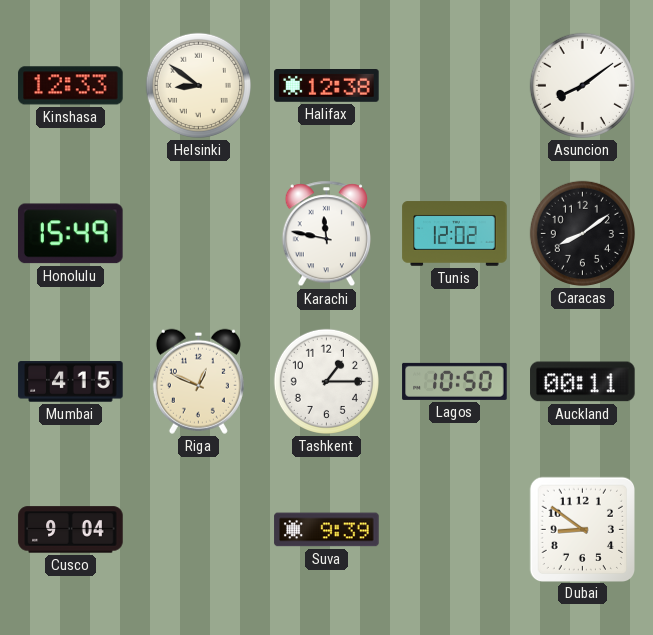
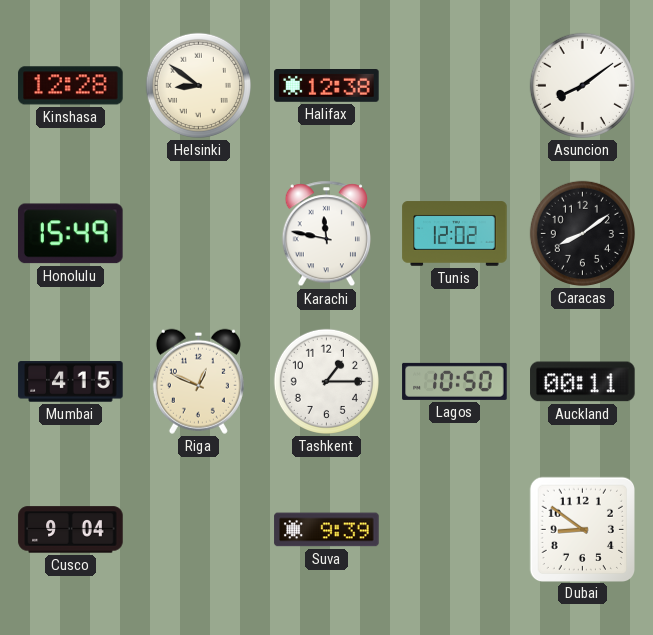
Kinshasa: 12:33 -> 12:28
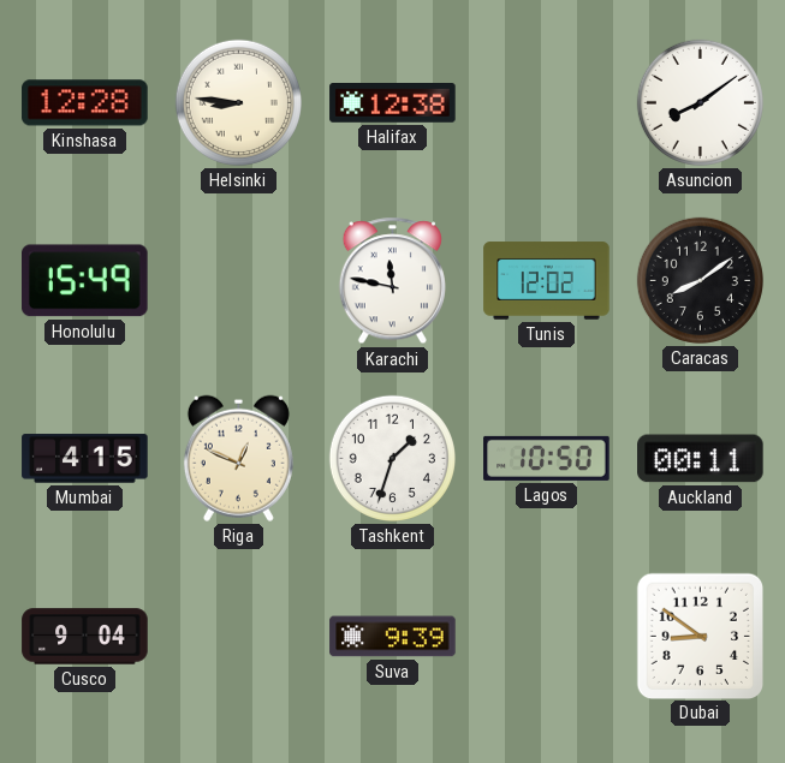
Helsinki: 8:51 -> 8:46
Tashkent: 1:15 -> 1:33
